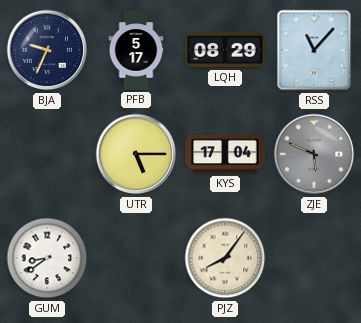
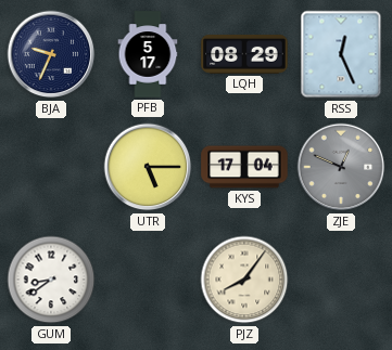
RSS: 11:07 -> 12:26
ZJE: 5:49 -> 12:49
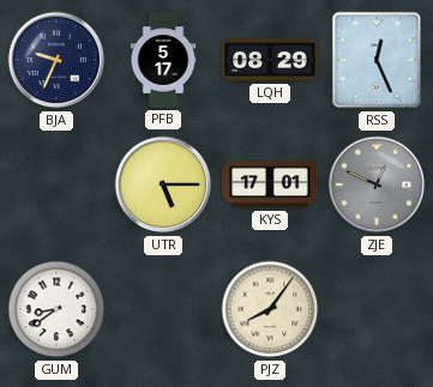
KYS: 17:04 -> 17:01
